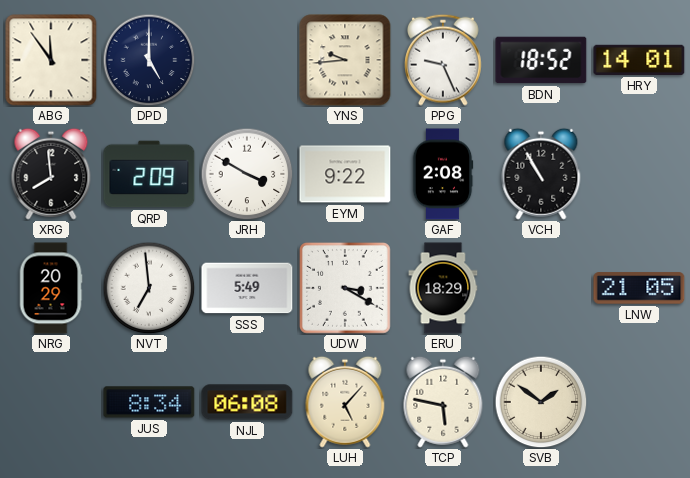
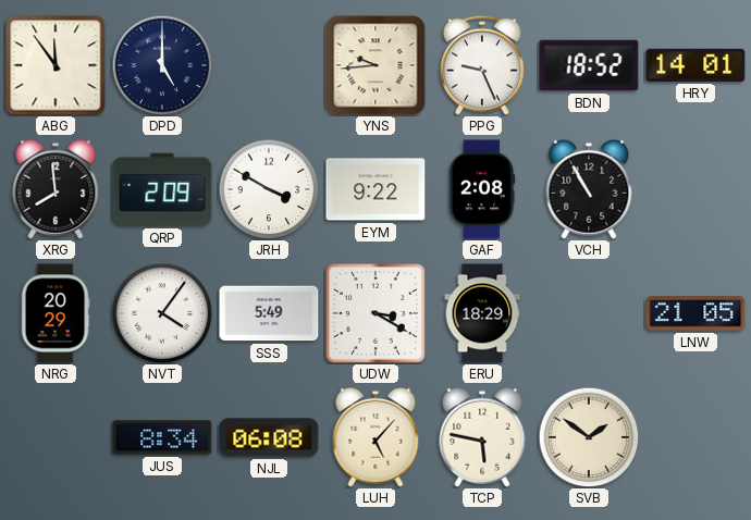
NVT: 6:59 -> 4:06
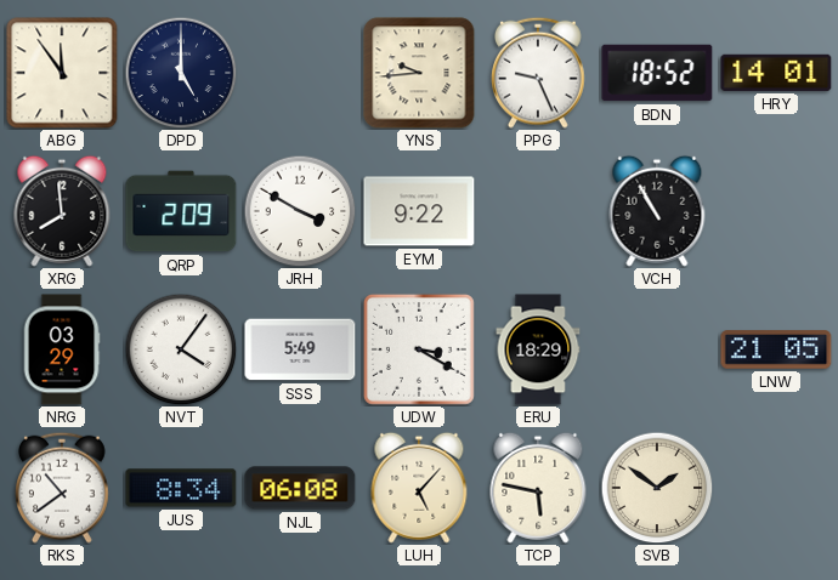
GAF: 2:08 -> none
NRG: 20:29 -> 03:29
RKS: none -> 10:39
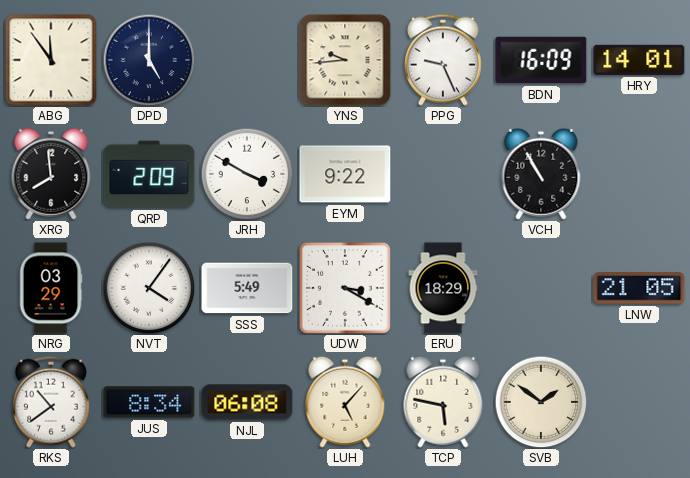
BDN: 18:52 -> 16:09
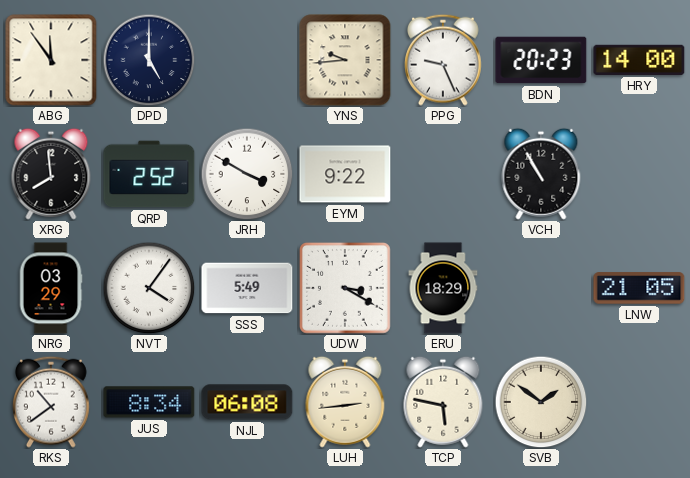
BDN: 16:09 -> 20:23
HRY: 14:01 -> 14:00
QRP: 2:09 -> 2:52
LUH: 5:07 -> 2:44
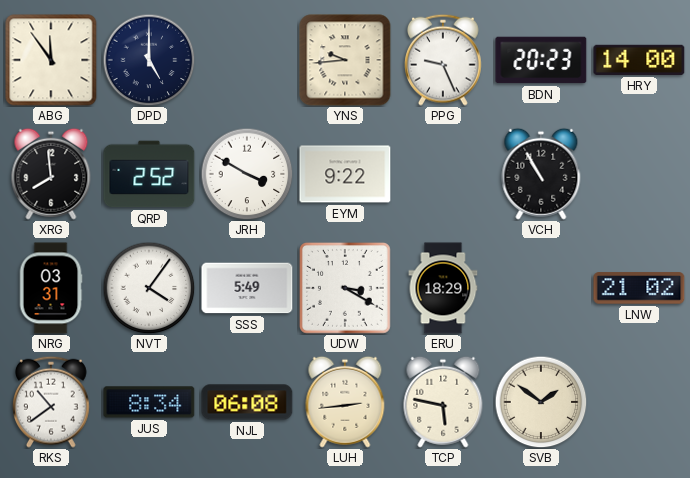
NRG: 03:29 -> 03:31
LNW: 21:05 -> 21:02
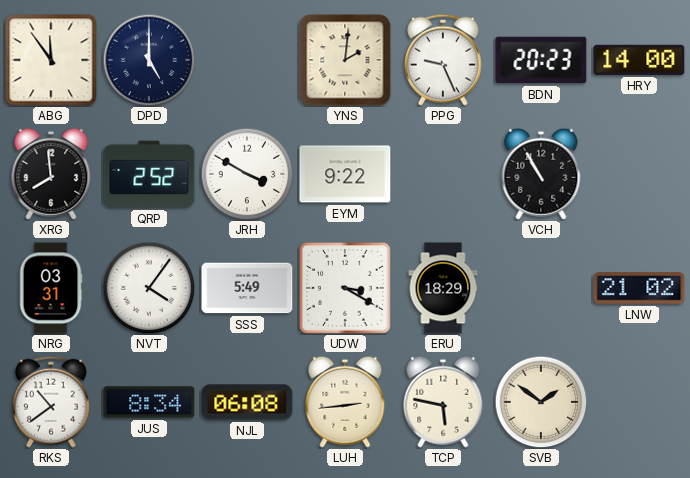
YNS: 9:44 -> 2:01
